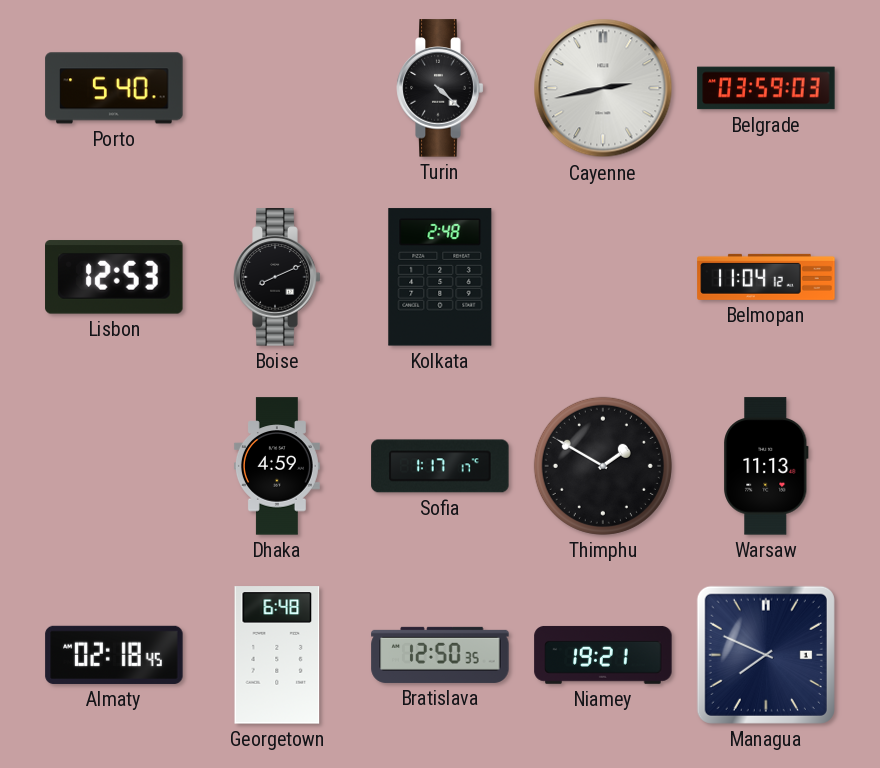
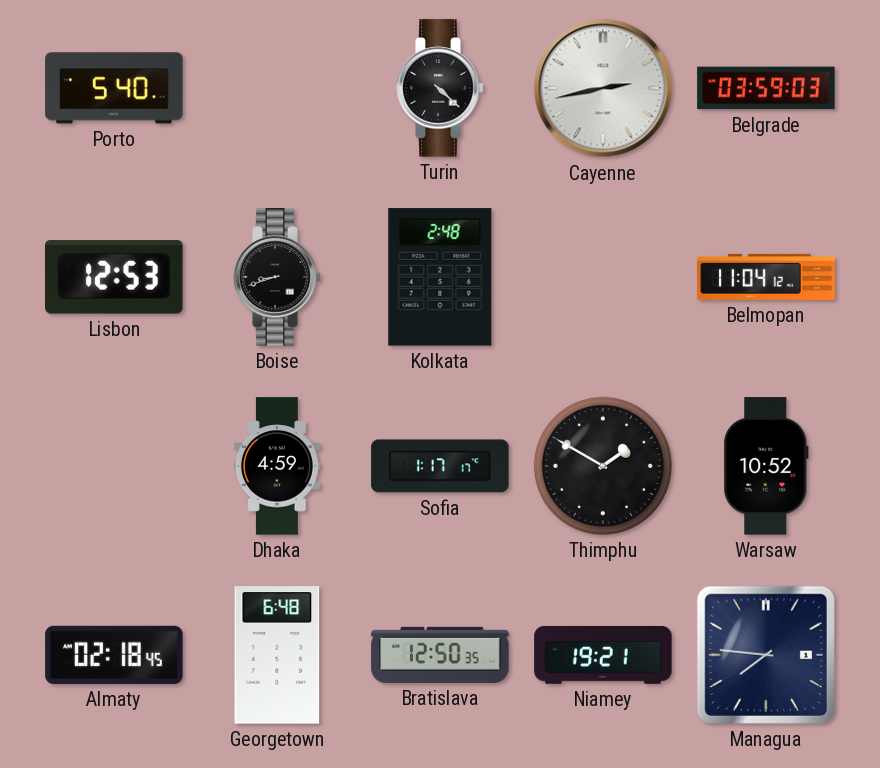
Boise: 8:11 -> 8:42
Warsaw: 11:13 -> 10:52
Managua: 7:49 -> 7:46
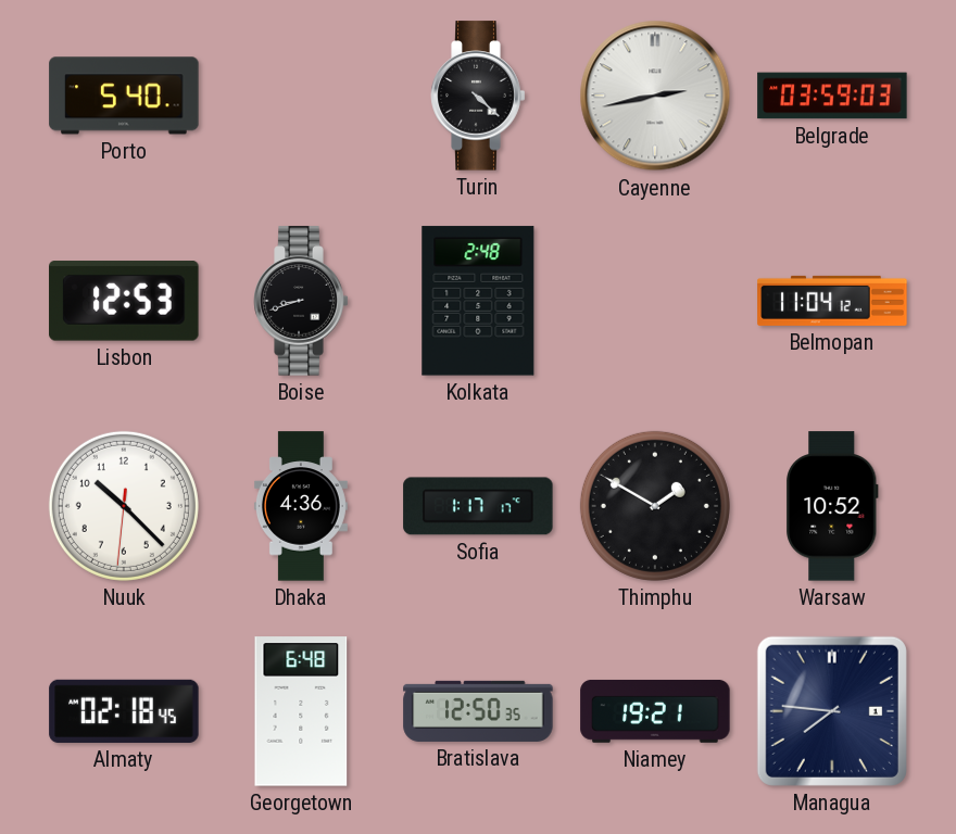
Nuuk: none -> 10:22
Dhaka: 4:59 -> 4:36
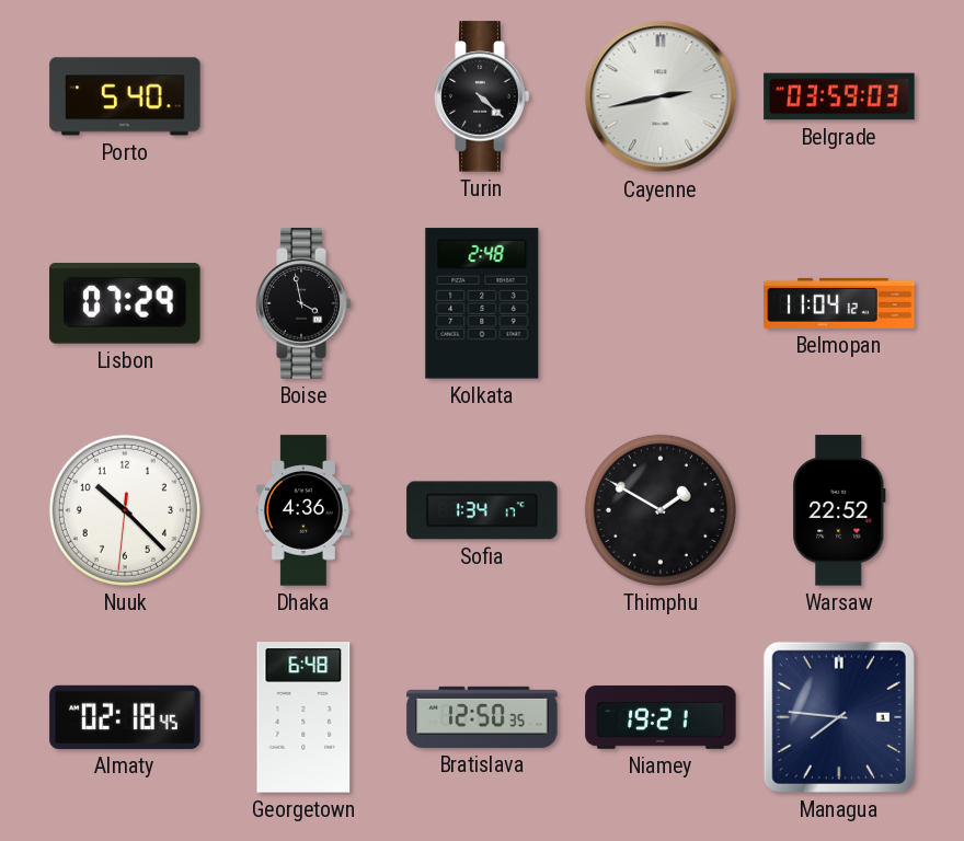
Lisbon: 12:53 -> 07:29
Boise: 8:42 -> 3:58
Sofia: 1:17 -> 1:34
Warsaw: 10:52 -> 22:52
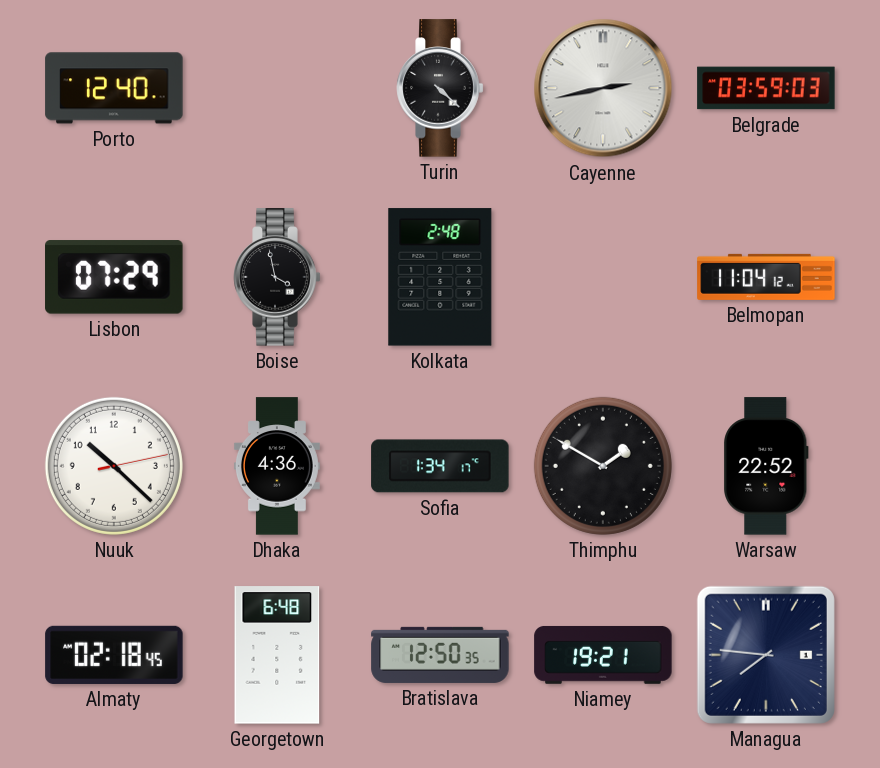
Porto: 5:40 -> 12:40
Nuuk: 10:22:31 -> 10:22:13
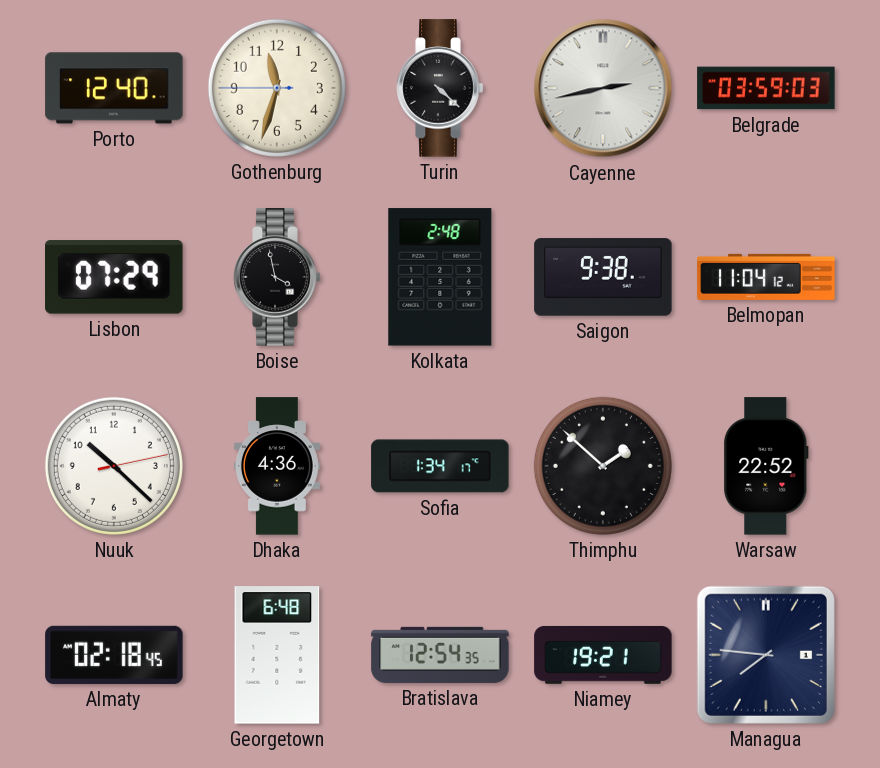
Gothenburg: none -> 11:32
Saigon: none -> 9:38
Thimphu: 1:50 -> 1:52
Bratislava: 12:50 -> 12:54
